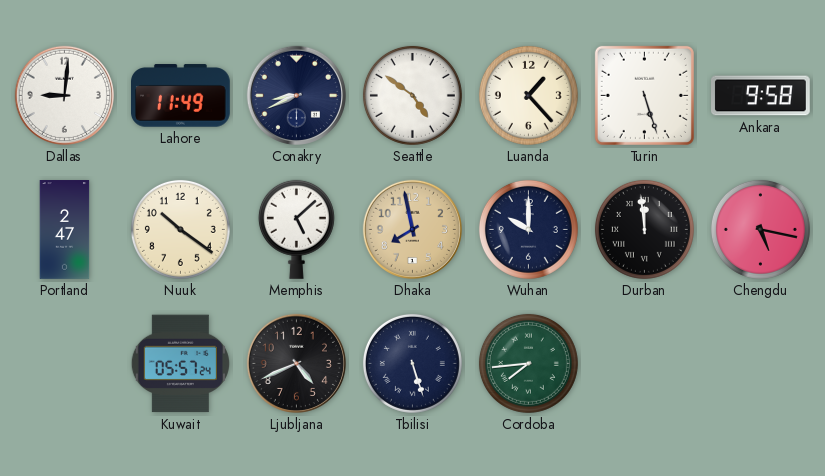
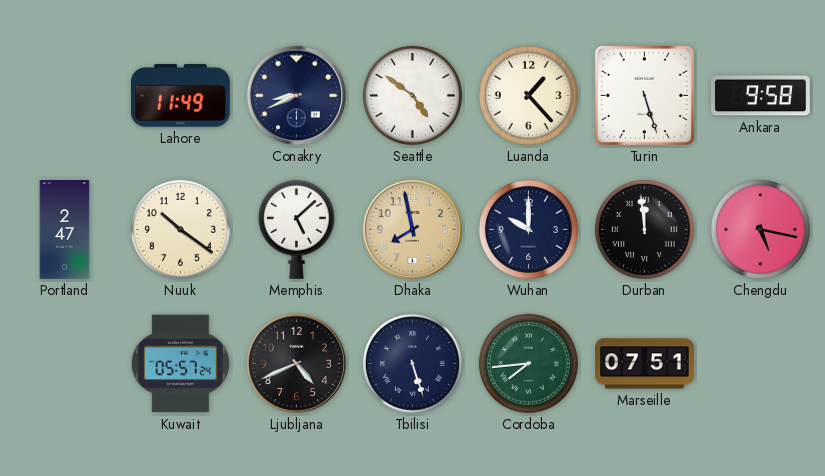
Dallas: 9:01 -> none
Marseille: none -> 07:51
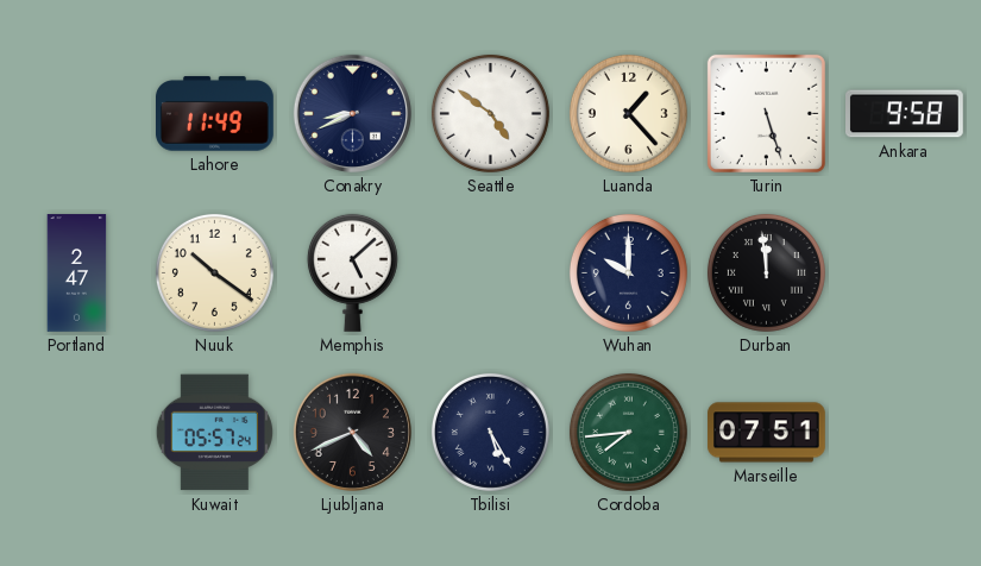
Dhaka: 7:58 -> none
Chengdu: 5:17 -> none
Tbilisi: 5:27 -> 5:25
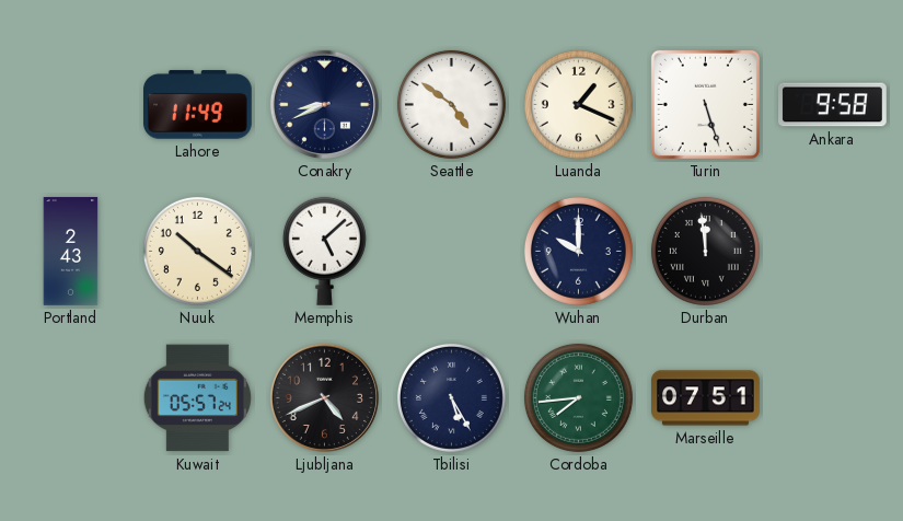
Luanda: 1:23 -> 1:19
Portland: 2:47 -> 2:43
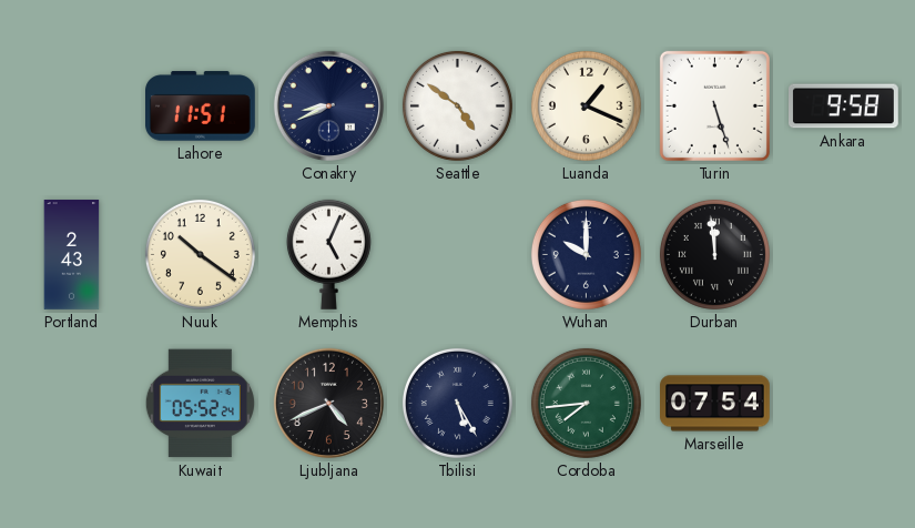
Lahore: 11:49 -> 11:51
Memphis: 5:08 -> 5:04
Kuwait: 05:57 -> 05:52
Marseille: 07:51 -> 07:54
